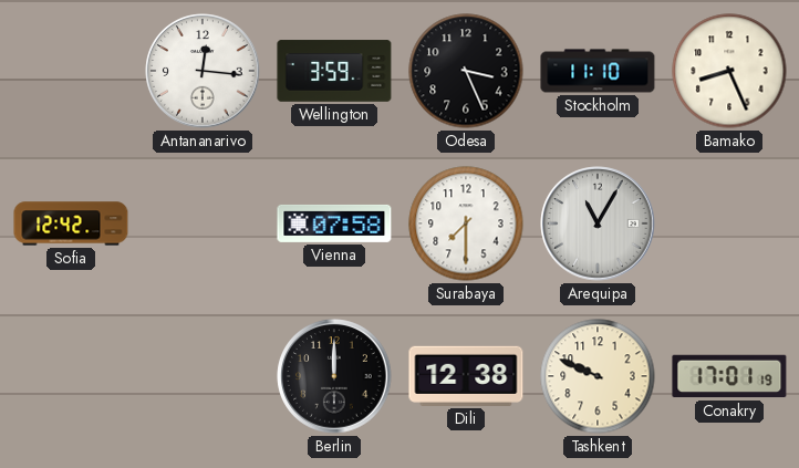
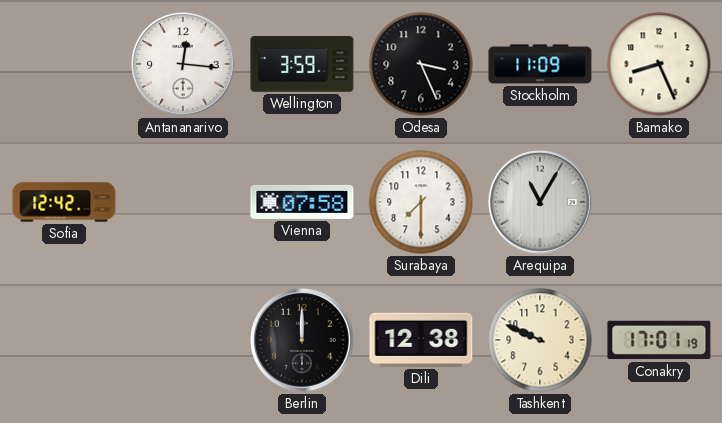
Stockholm: 11:10 -> 11:09
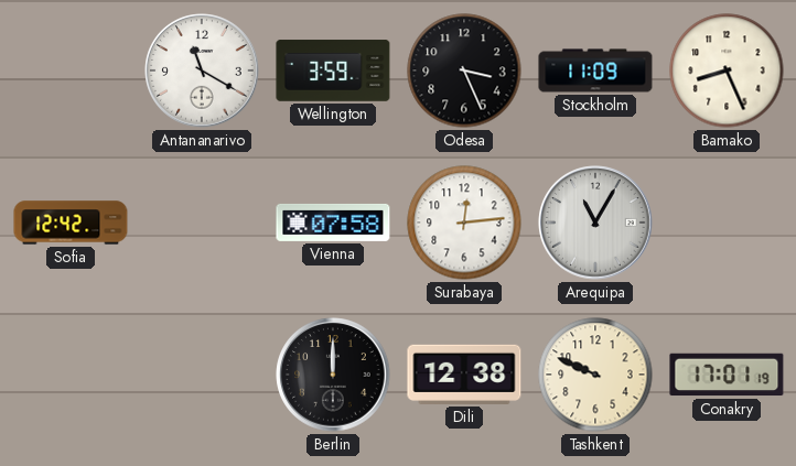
Antananarivo: 12:16 -> 11:20
Surabaya: 7:30 -> 12:14
